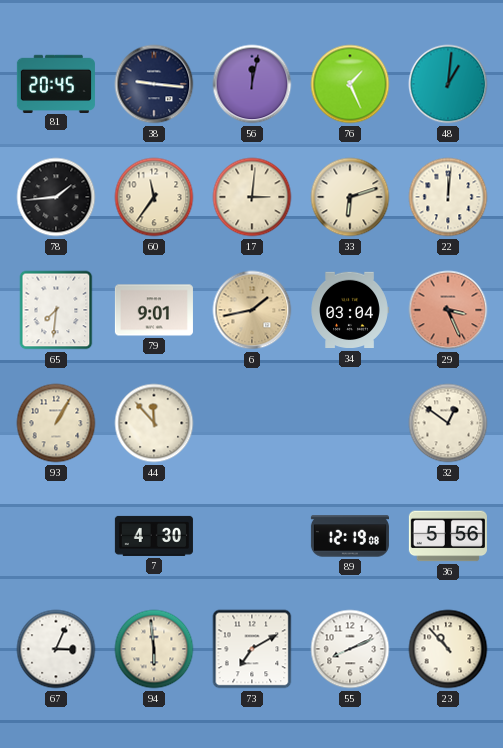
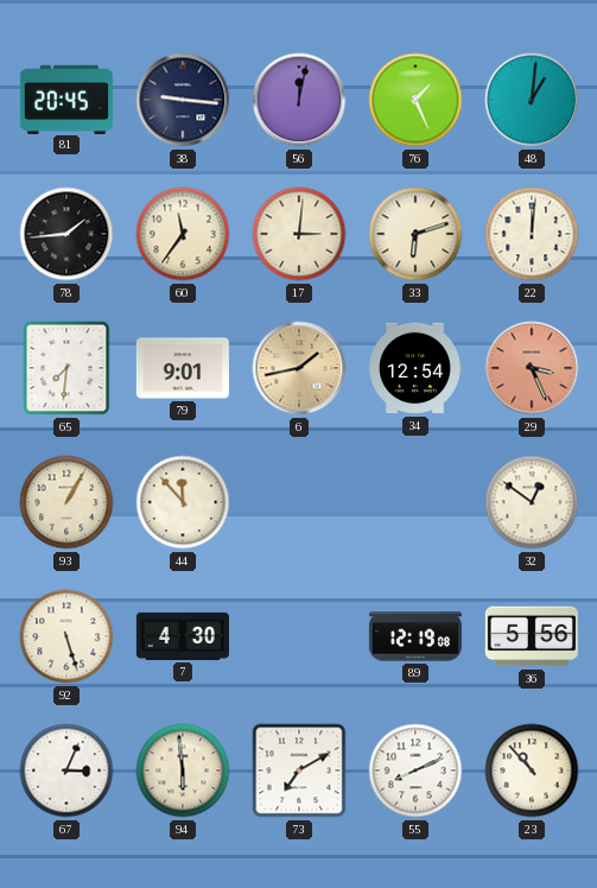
34: 03:04 -> 12:54
92: none -> 5:27
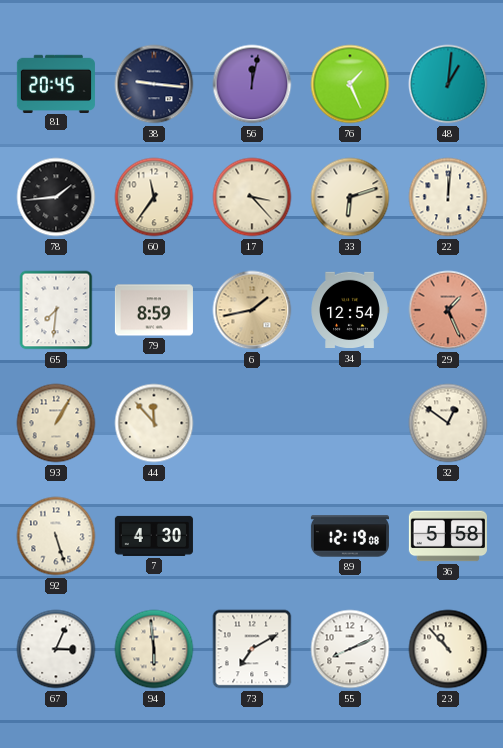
17: 3:01 -> 3:23
79: 9:01 -> 8:59
29: 3:26 -> 1:26
36: 5:56 -> 5:58
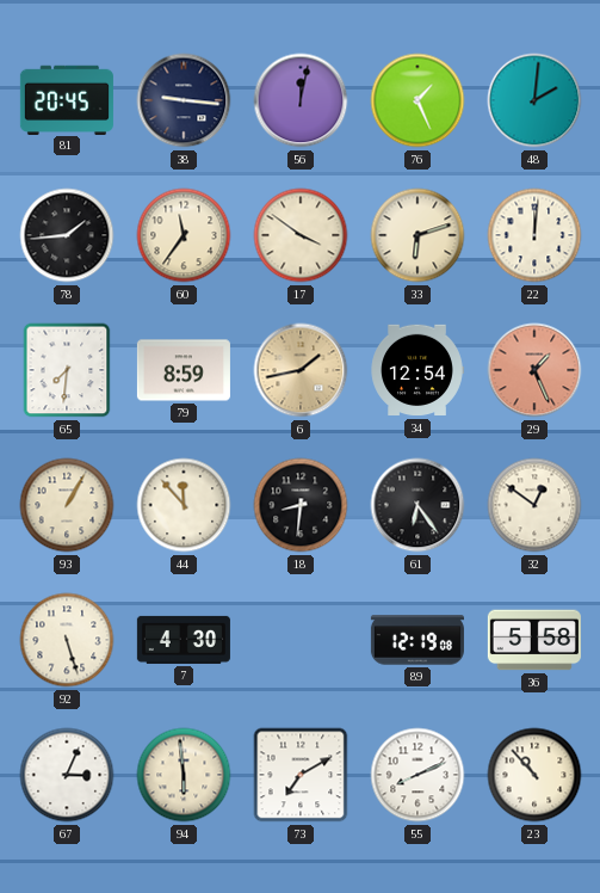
48: 1:01 -> 2:01
17: 3:23 -> 3:51
18: none -> 8:31
61: none -> 6:24
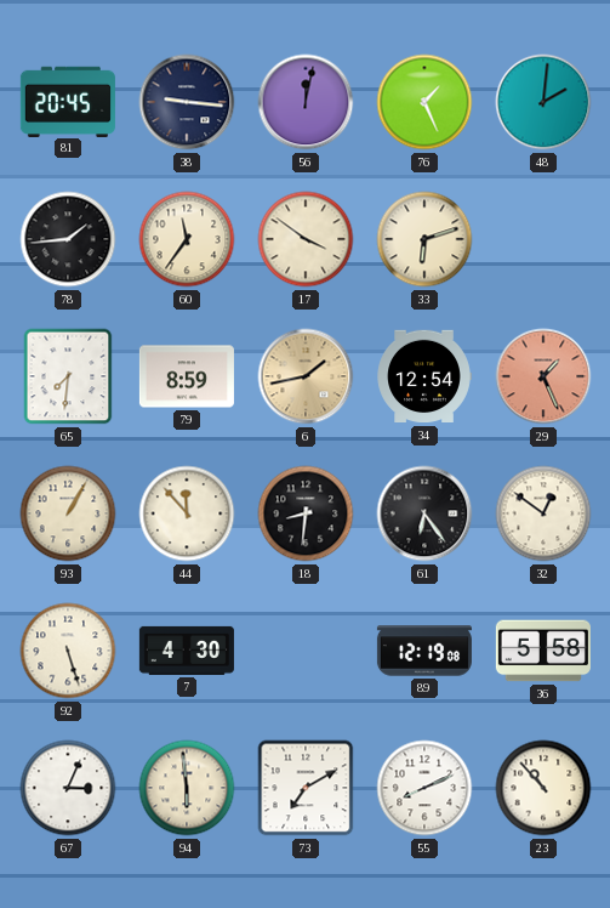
22: 12:01 -> none
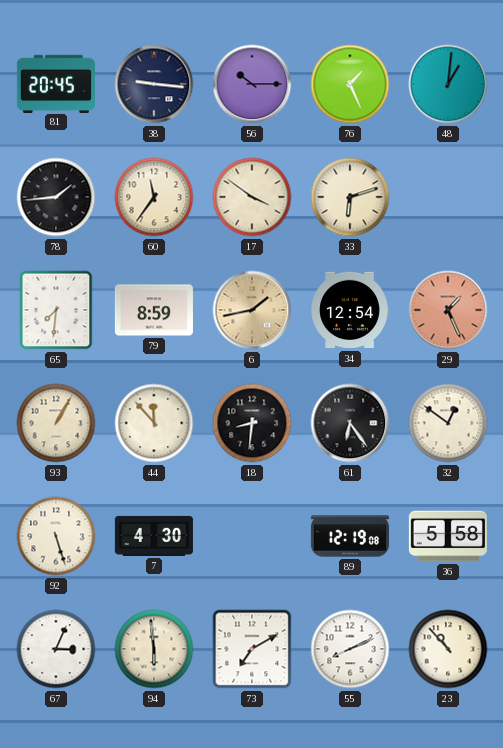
56: 12:02 -> 10:15
48: 2:01 -> 1:01
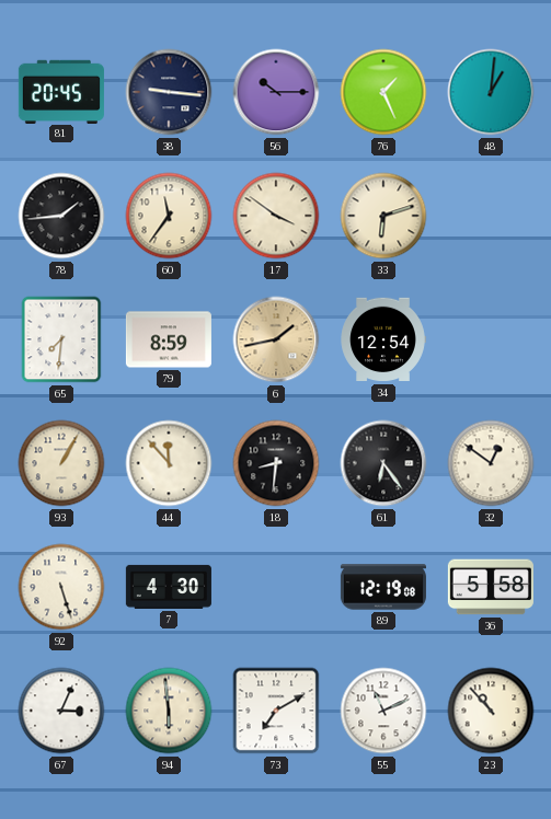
29: 1:26 -> none
55: 8:11 -> 11:11
